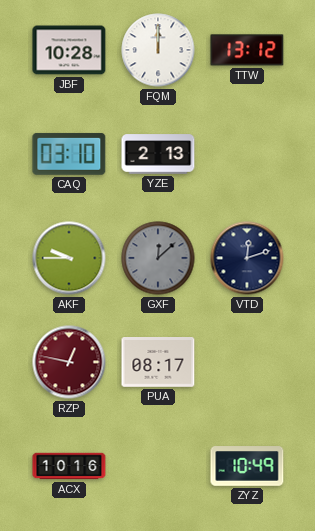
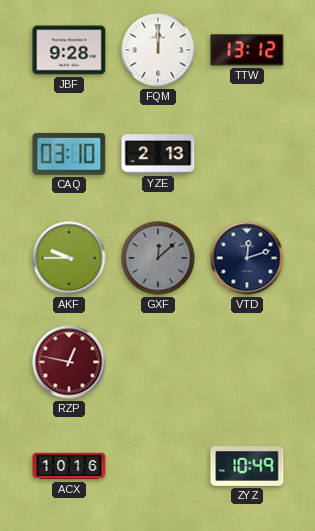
JBF: 10:28 -> 9:28
PUA: 08:17 -> none
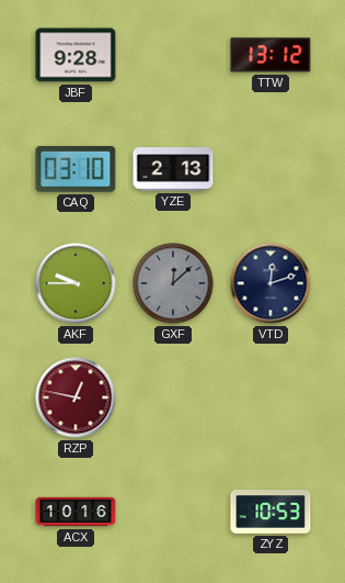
FQM: 12:00 -> none
ZYZ: 10:49 -> 10:53
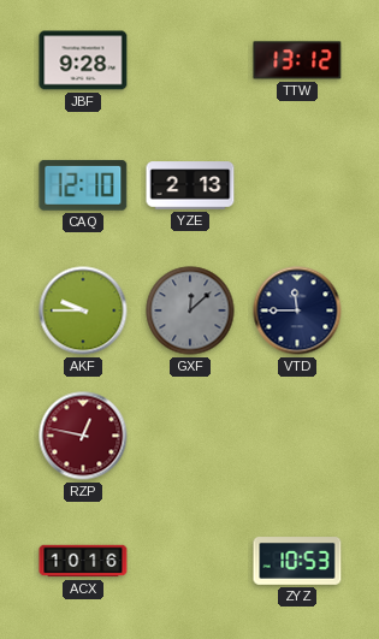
CAQ: 03:10 -> 12:10
VTD: 12:12 -> 11:45
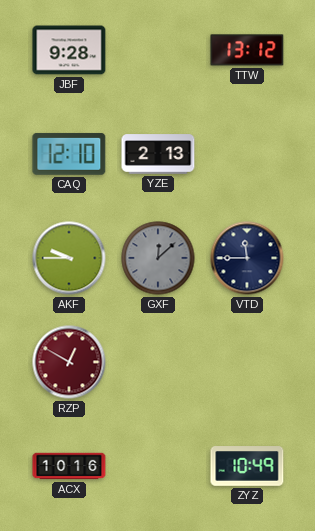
RZP: 12:47 -> 12:50
ZYZ: 10:53 -> 10:49
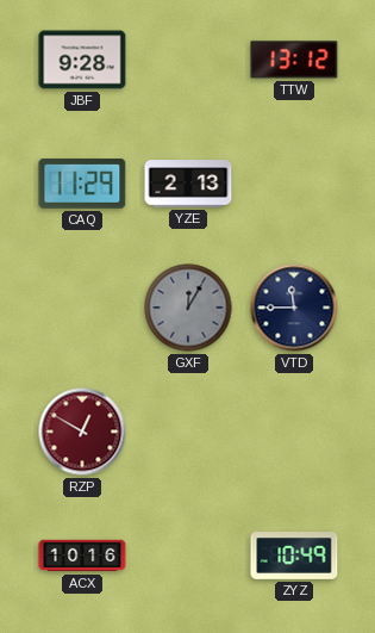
CAQ: 12:10 -> 11:29
AKF: 9:45 -> none
GXF: 12:08 -> 12:05
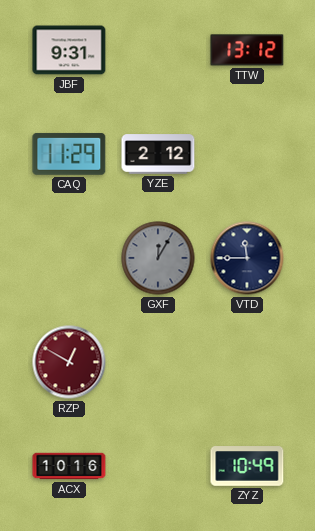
JBF: 9:28 -> 9:31
YZE: 2:13 -> 2:12
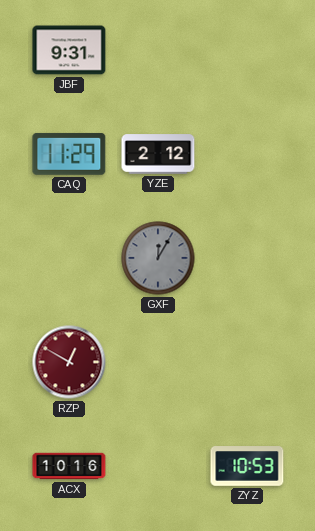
TTW: 13:12 -> none
VTD: 11:45 -> none
ZYZ: 10:49 -> 10:53
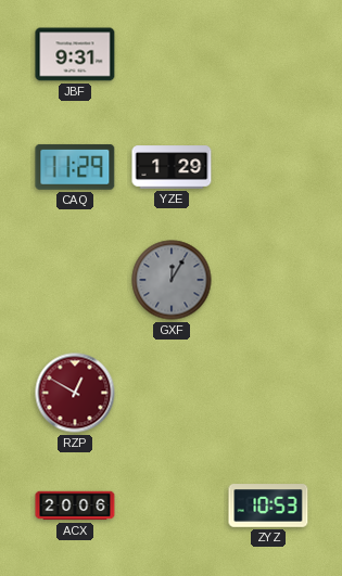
YZE: 2:12 -> 1:29
ACX: 10:16 -> 20:06
